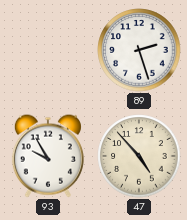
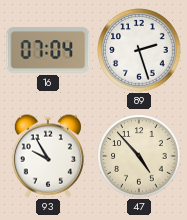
16: none -> 07:04
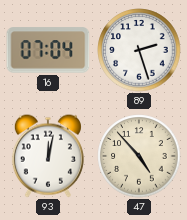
93: 9:55 -> 12:02
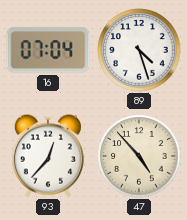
89: 2:27 -> 4:27
93: 12:02 -> 12:37
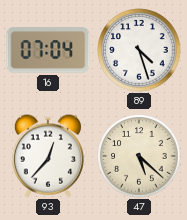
47: 4:53 -> 5:22
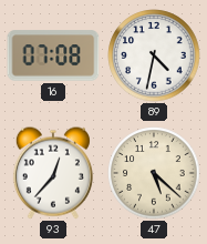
16: 07:04 -> 07:08
89: 4:27 -> 4:32
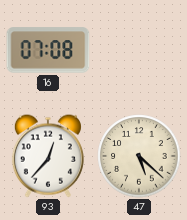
89: 4:32 -> none
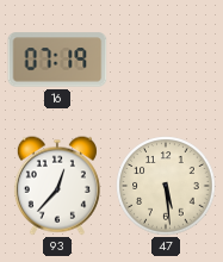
16: 07:08 -> 07:19
47: 5:22 -> 5:29
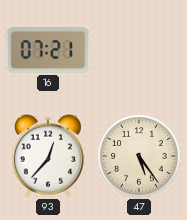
16: 07:19 -> 07:21
47: 5:29 -> 5:24
